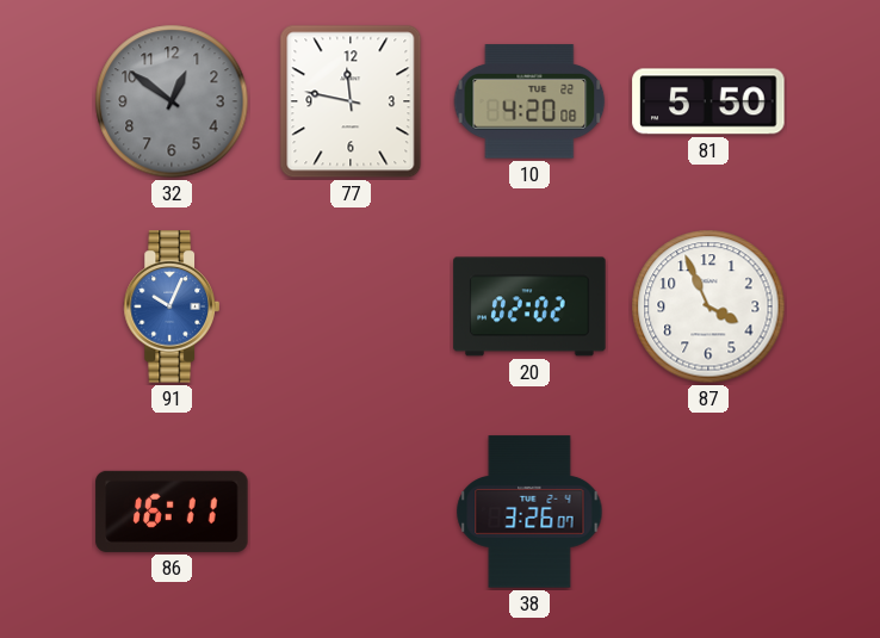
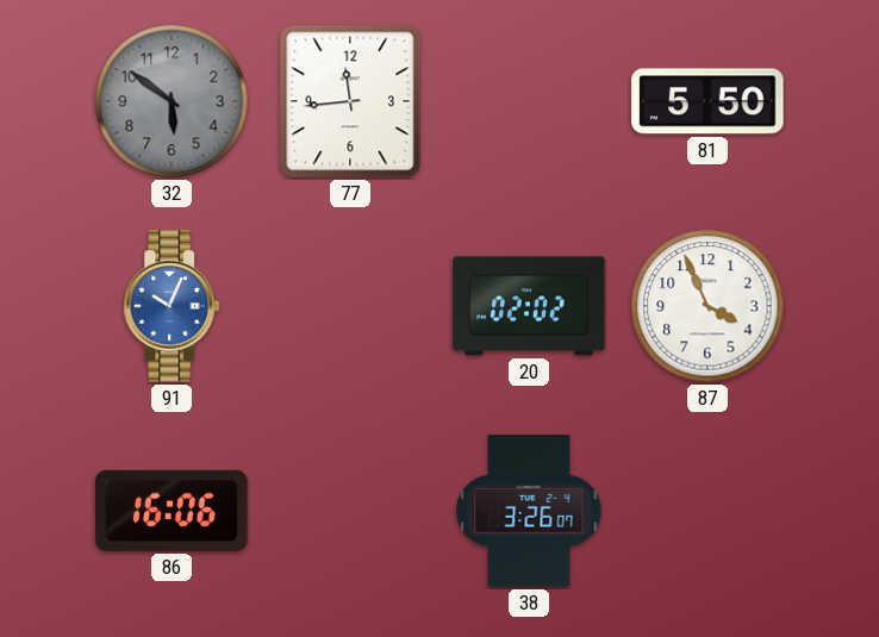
32: 12:51 -> 5:51
77: 11:47 -> 11:44
10: 4:20 -> none
86: 16:11 -> 16:06
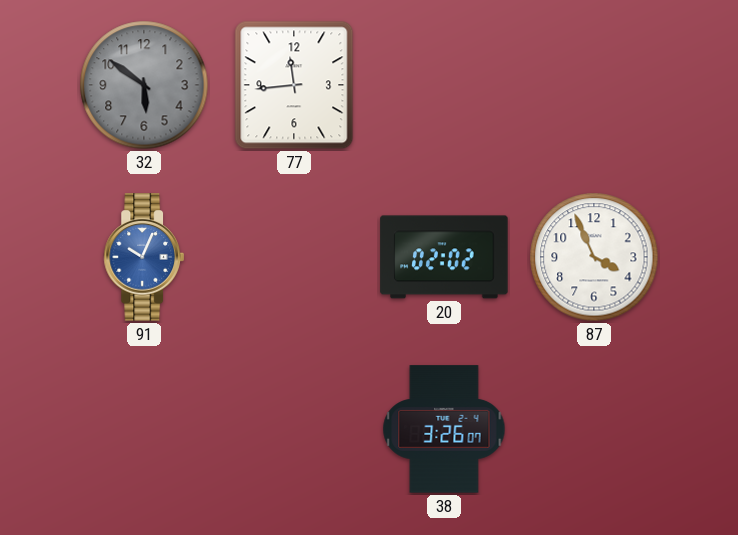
81: 5:50 -> none
86: 16:06 -> none
